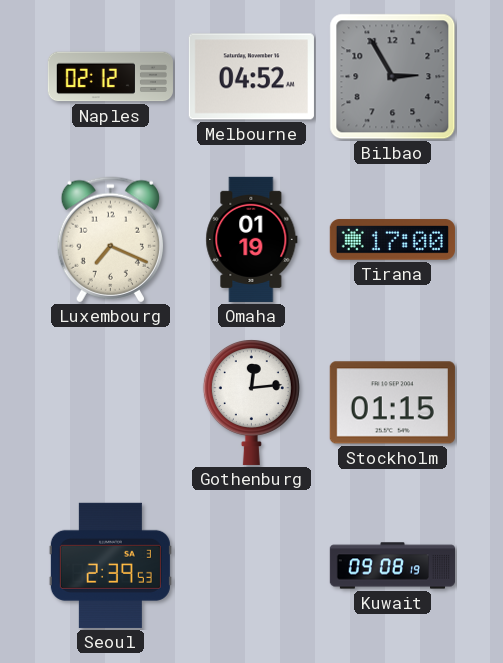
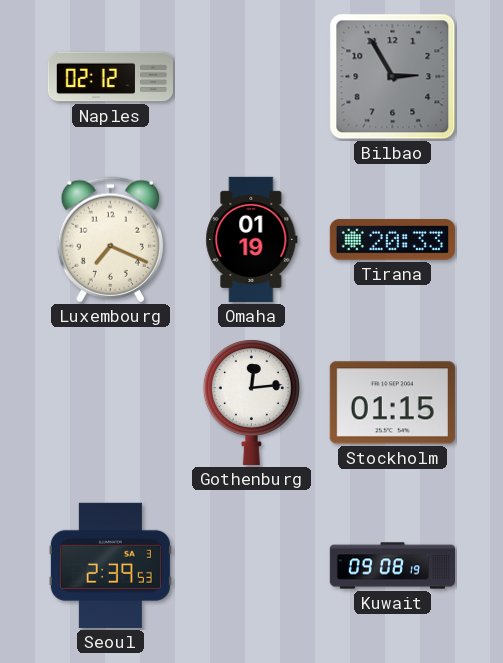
Melbourne: 04:52 -> none
Tirana: 17:00 -> 20:33
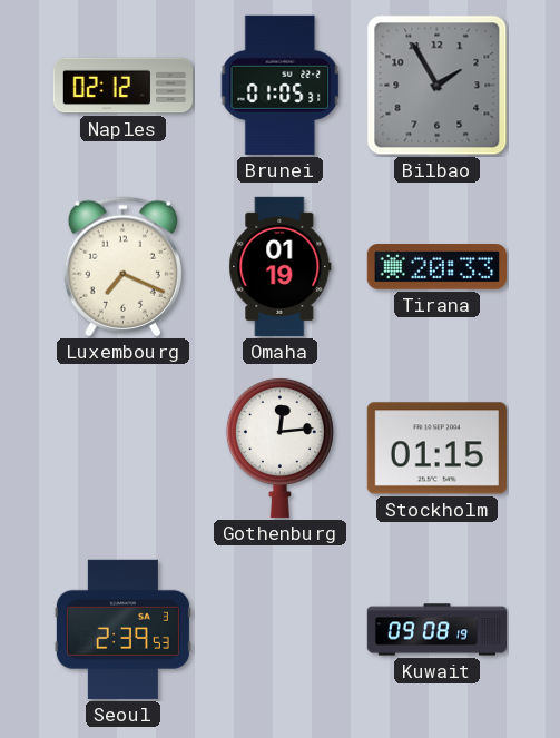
Brunei: none -> 01:05
Bilbao: 2:55 -> 1:55
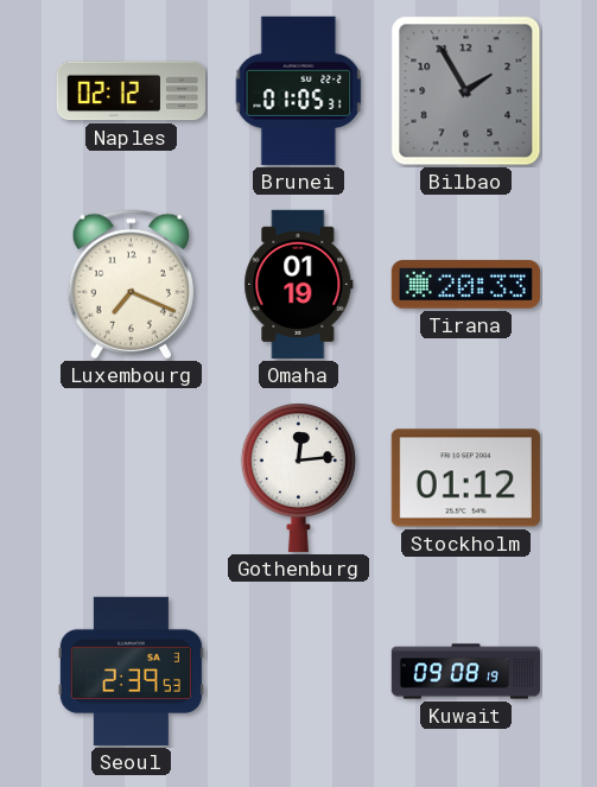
Stockholm: 01:15 -> 01:12
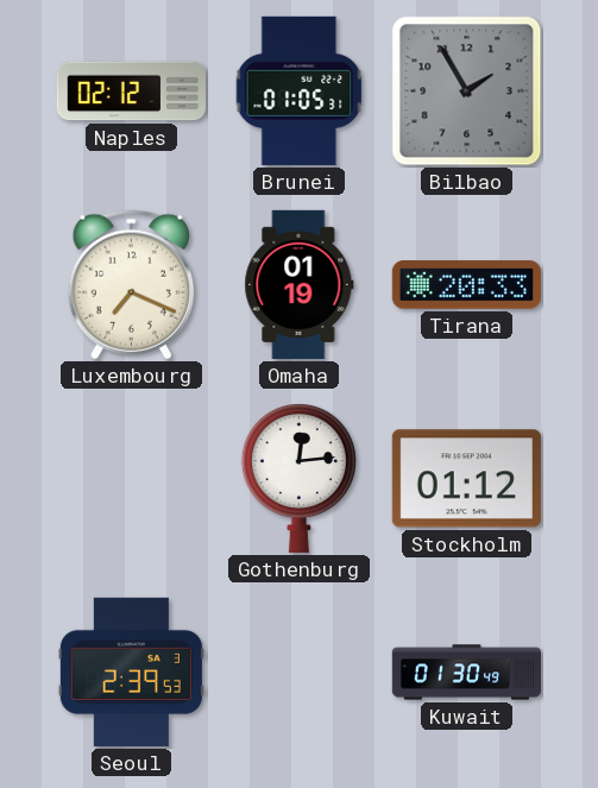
Kuwait: 09:08 -> 01:30
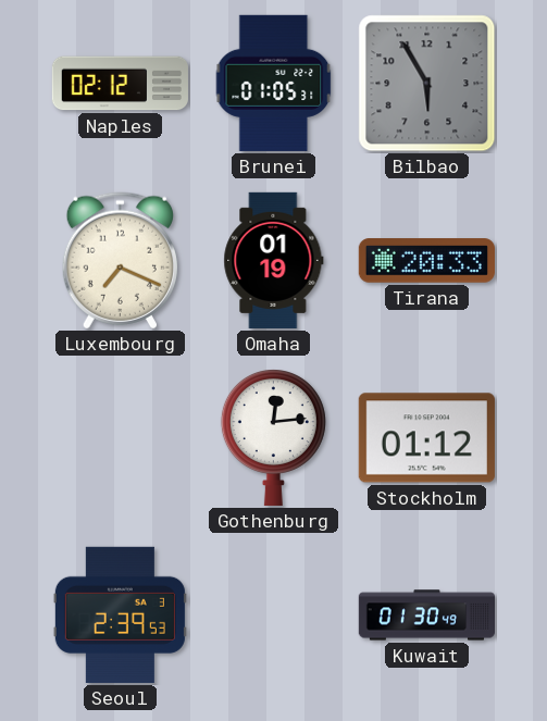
Bilbao: 1:55 -> 5:55
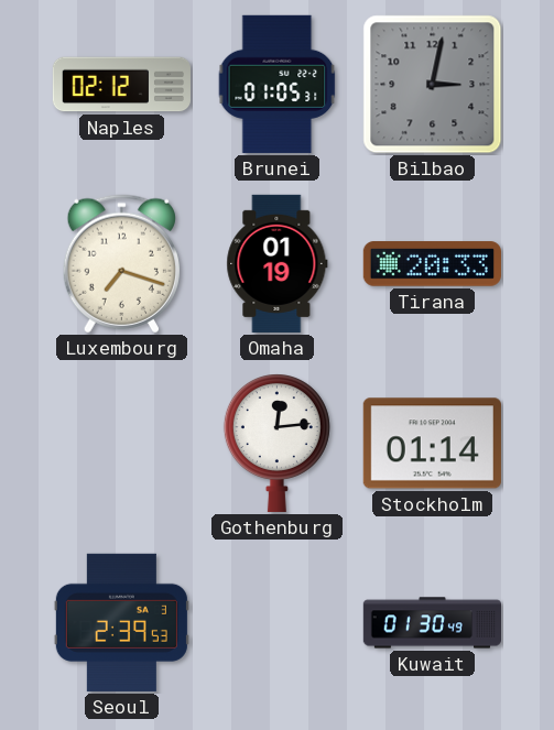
Bilbao: 5:55 -> 3:02
Luxembourg: 7:19 -> 7:18
Stockholm: 01:12 -> 01:14
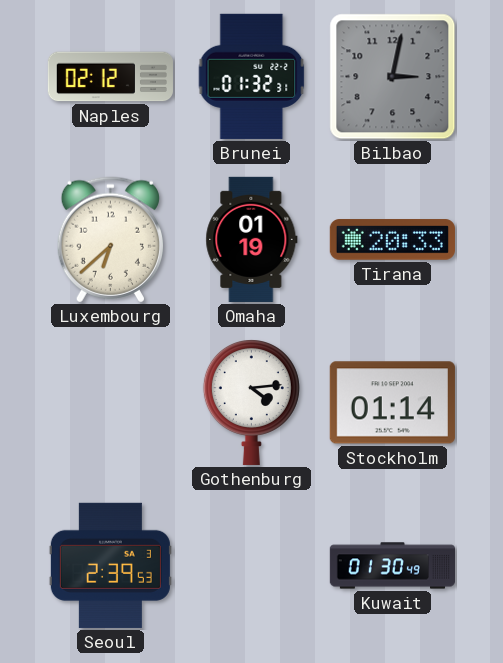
Brunei: 01:05 -> 01:32
Luxembourg: 7:18 -> 6:38
Gothenburg: 12:14 -> 4:14
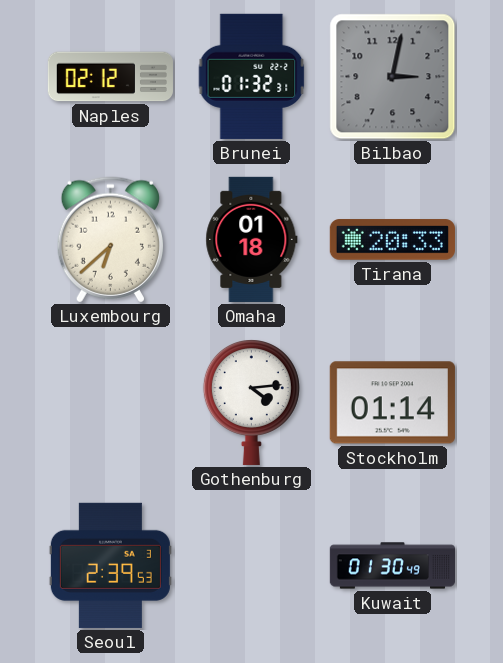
Omaha: 01:19 -> 01:18
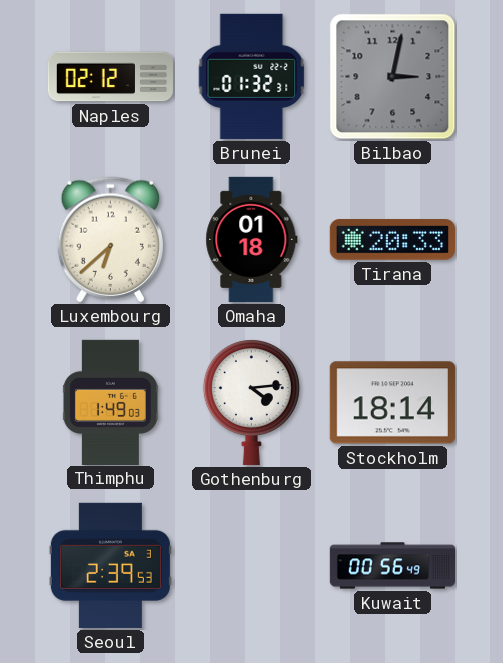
Thimphu: none -> 1:49
Stockholm: 01:14 -> 18:14
Kuwait: 01:30 -> 00:56
